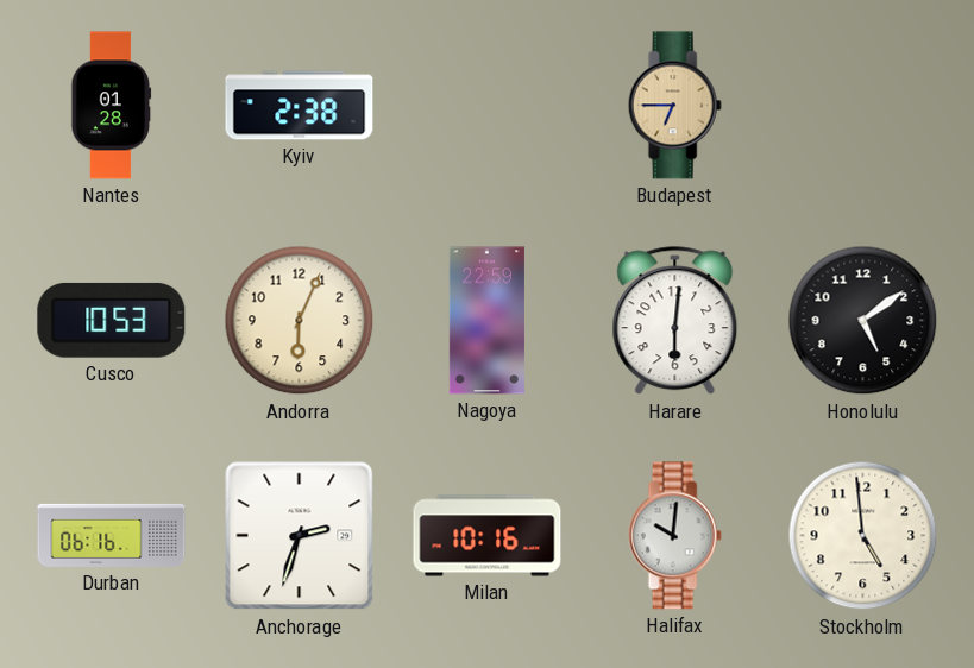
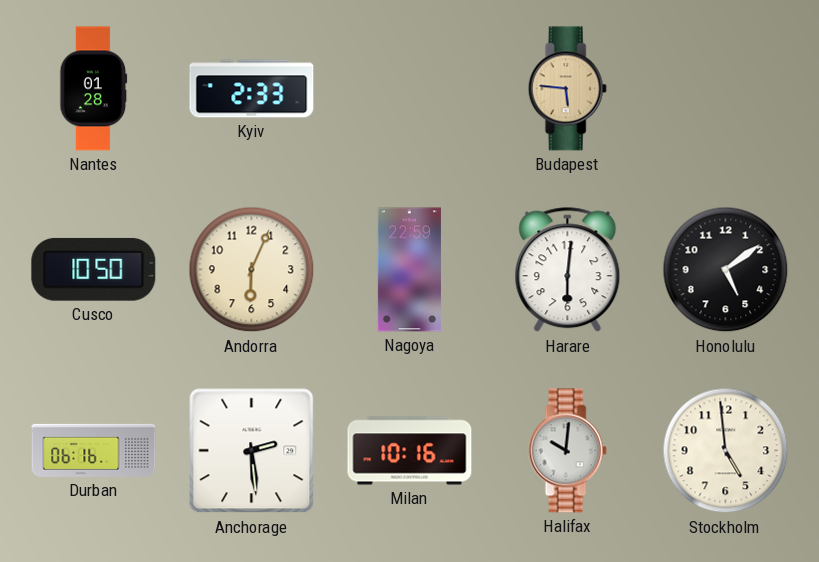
Kyiv: 2:38 -> 2:33
Budapest: 6:45 -> 5:46
Cusco: 10:53 -> 10:50
Anchorage: 2:33 -> 2:29
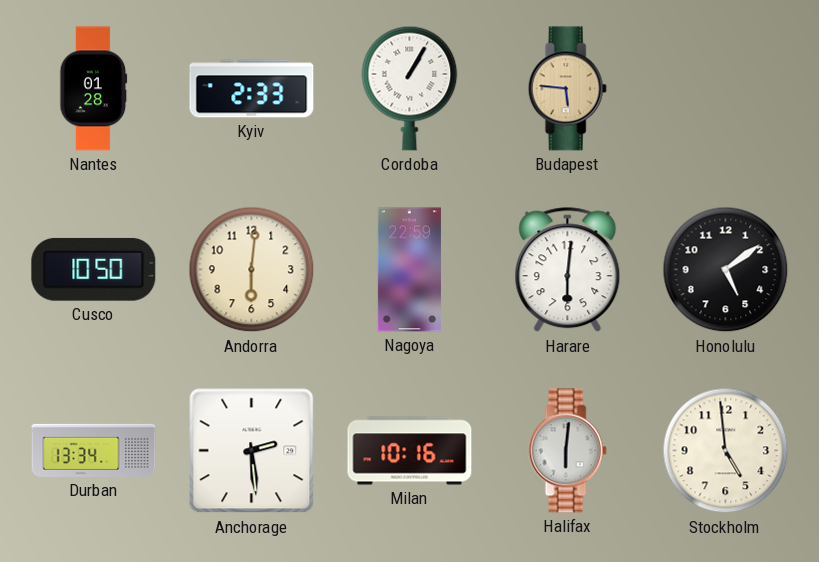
Cordoba: none -> 1:05
Andorra: 6:04 -> 6:01
Durban: 06:16 -> 13:34
Halifax: 10:01 -> 6:01
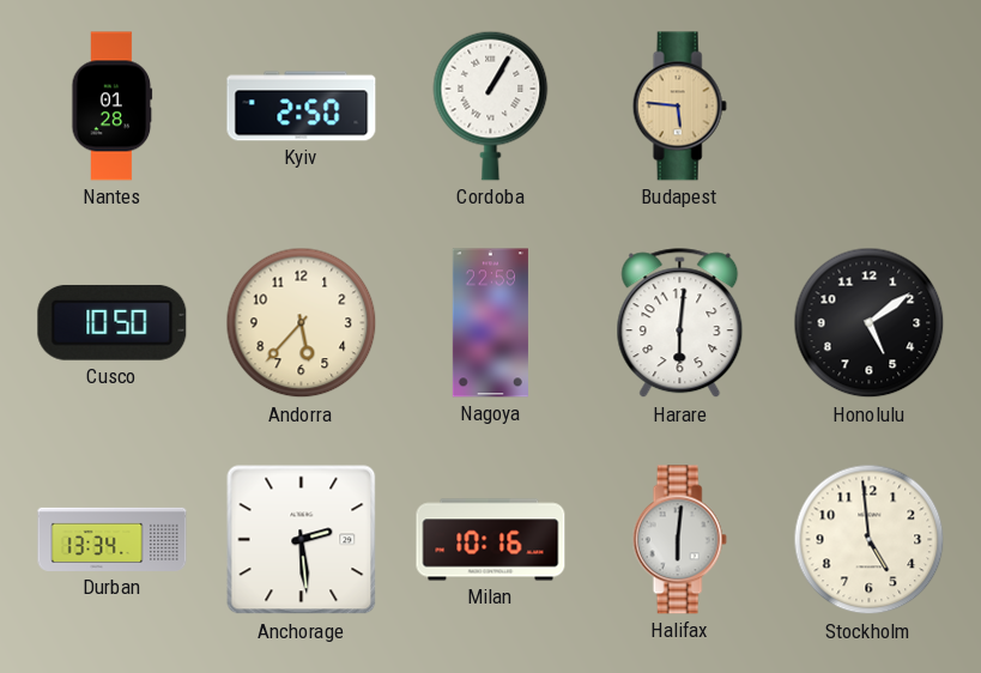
Kyiv: 2:33 -> 2:50
Andorra: 6:01 -> 5:37
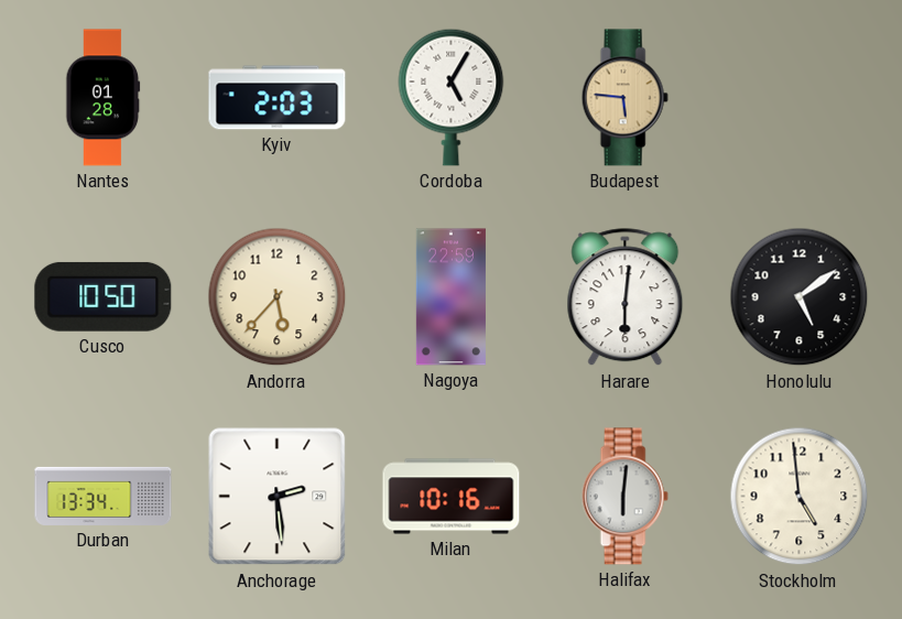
Kyiv: 2:50 -> 2:03
Cordoba: 1:05 -> 5:05
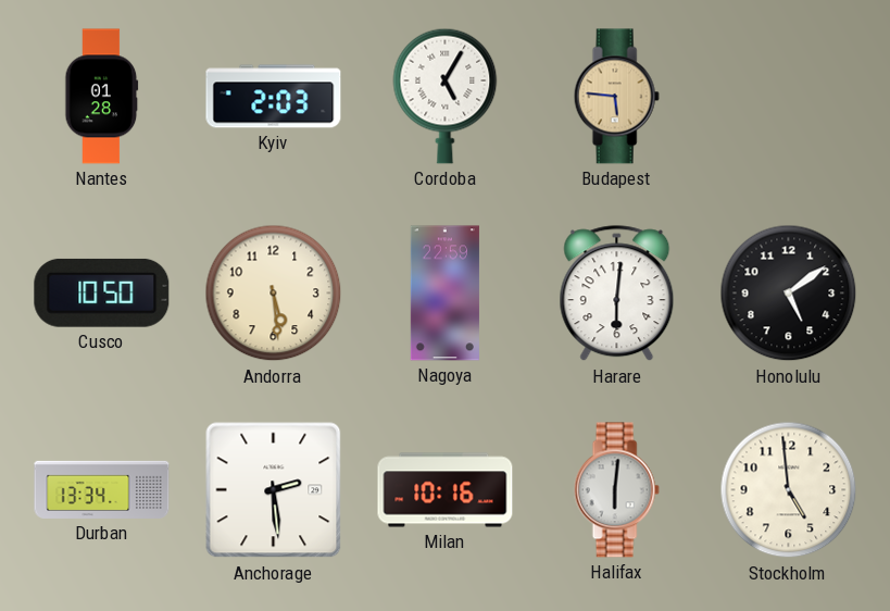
Andorra: 5:37 -> 5:29
